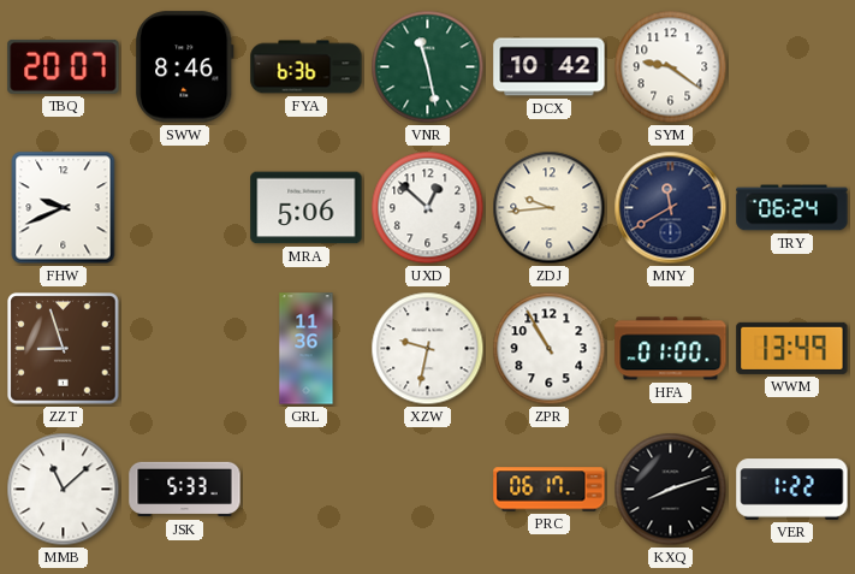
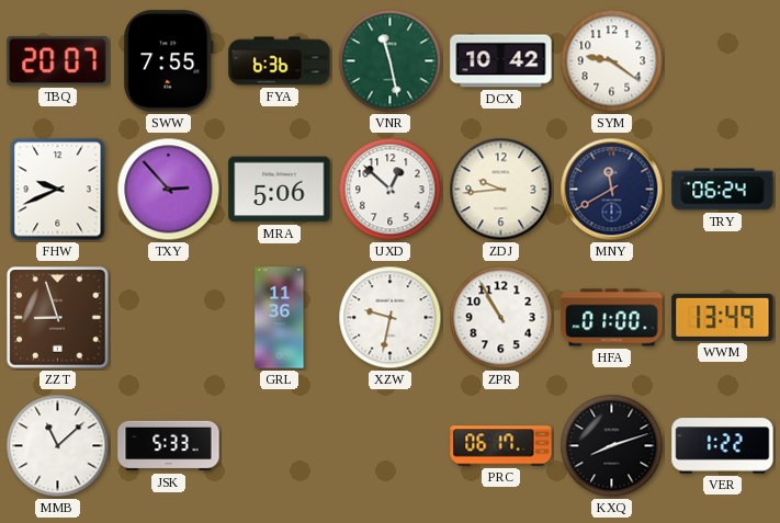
SWW: 8:46 -> 7:55
TXY: none -> 2:53
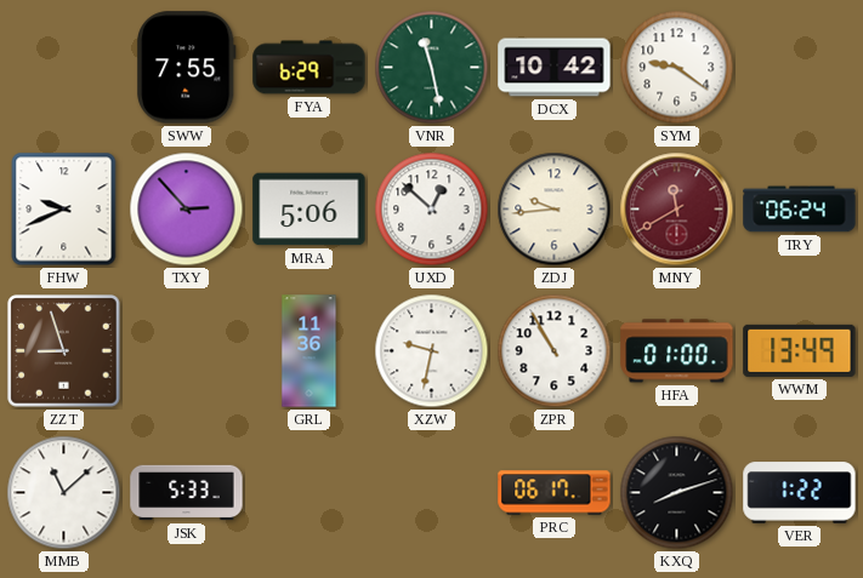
TBQ: 20:07 -> none
FYA: 6:36 -> 6:29
MNY dial: navy -> burgundy
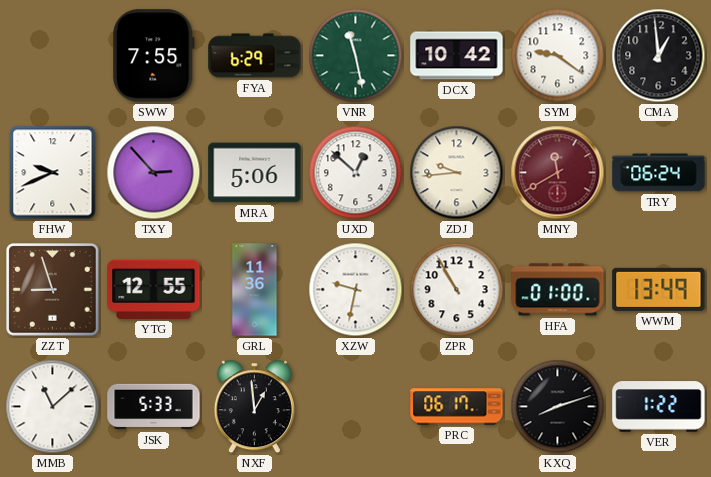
CMA: none -> 12:59
YTG: none -> 12:55
NXF: none -> 12:59
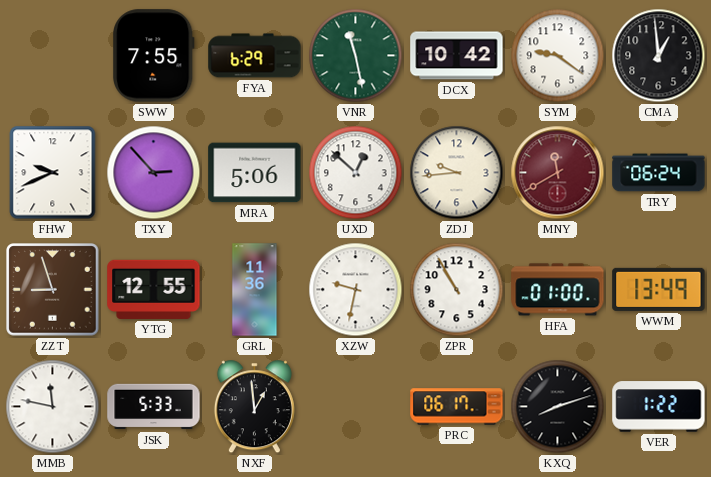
MMB: 11:08 -> 11:47
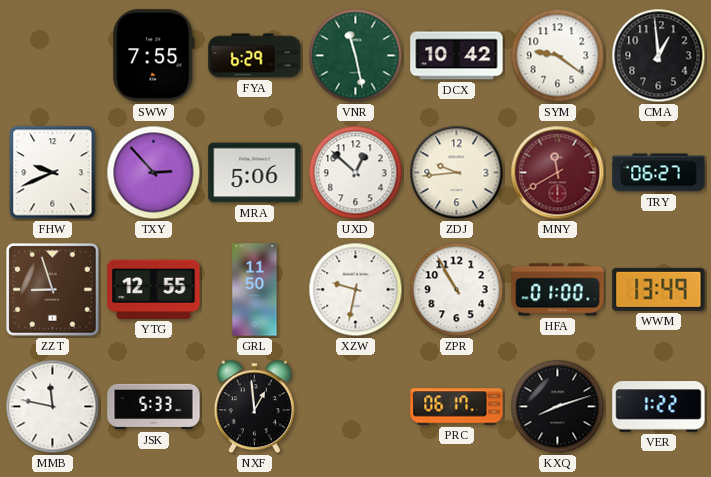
TRY: 06:24 -> 06:27
GRL: 11:36 -> 11:50
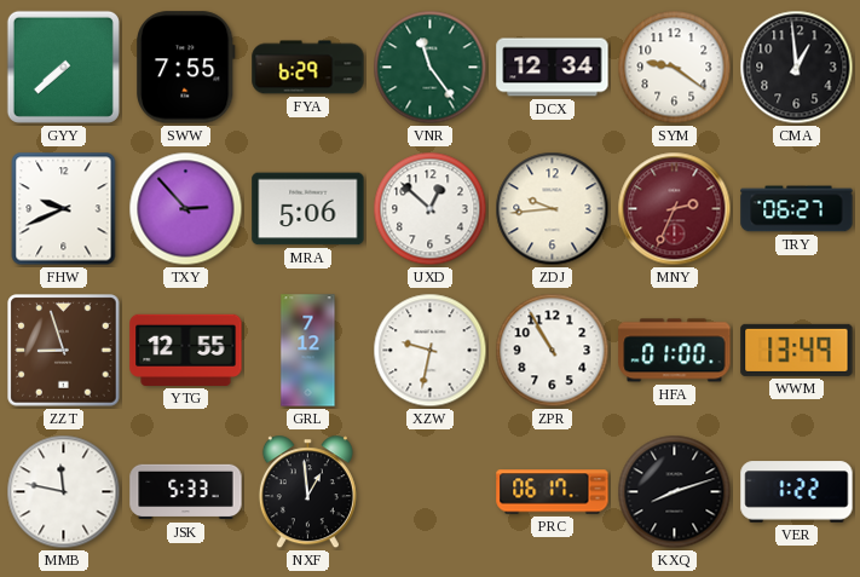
GYY: none -> 7:38
VNR: 11:28 -> 11:24
DCX: 10:42 -> 12:34
MNY: 11:40 -> 2:34
GRL: 11:50 -> 7:12
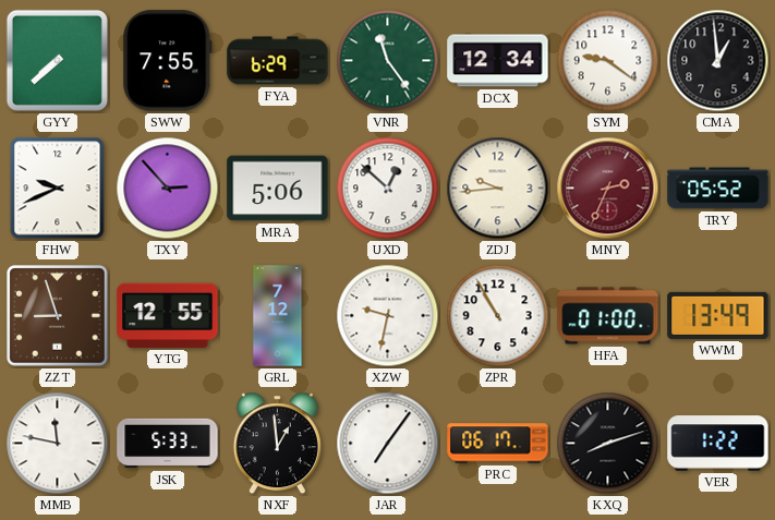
TRY: 06:27 -> 05:52
JAR: none -> 7:06
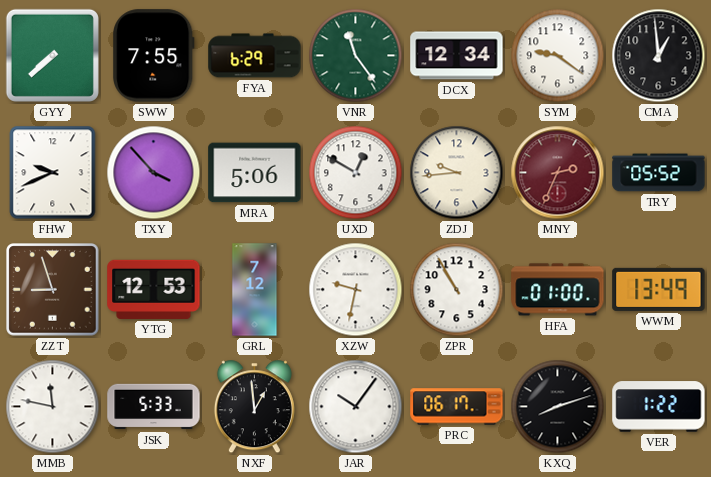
TXY: 2:53 -> 3:53
UXD: 12:52 -> 12:50
YTG: 12:55 -> 12:53
JAR: 7:06 -> 10:06
